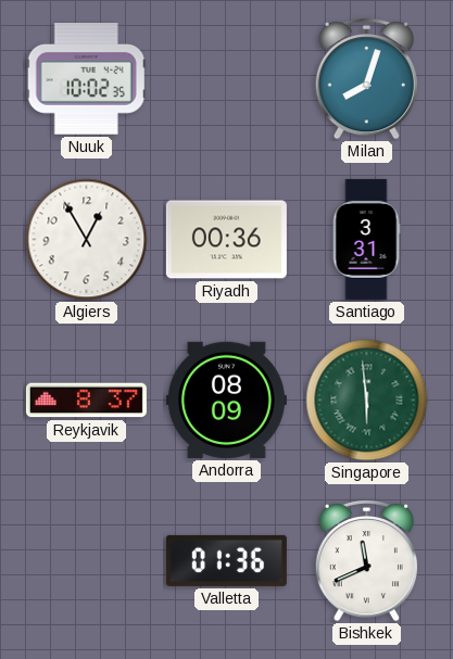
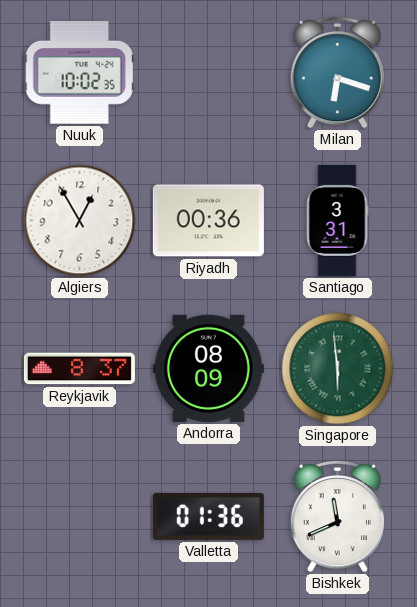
Milan: 8:03 -> 6:18
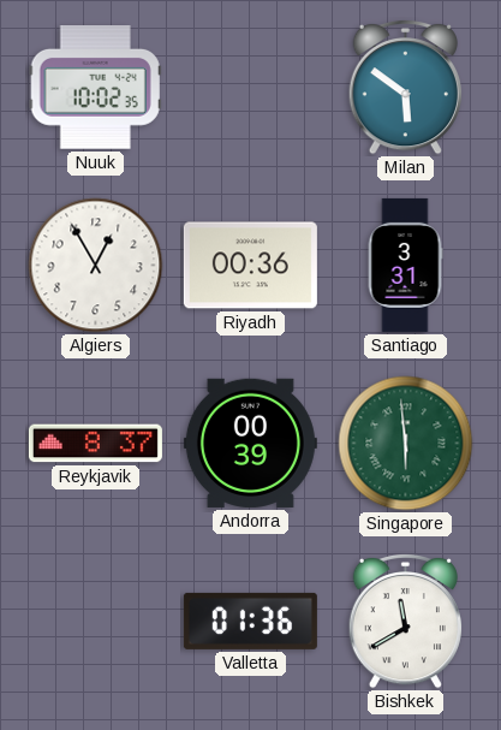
Milan: 6:18 -> 5:51
Andorra: 08:09 -> 00:39
Bishkek: 11:41 -> 11:40
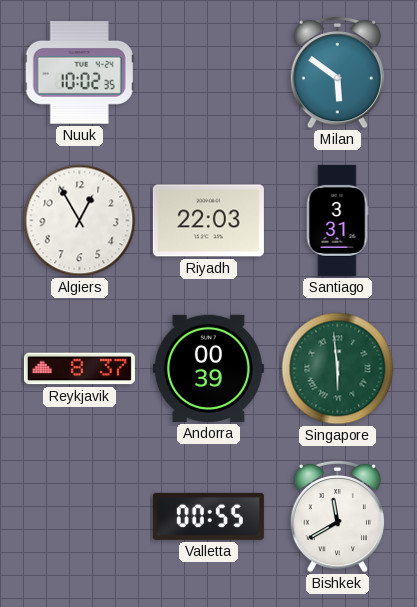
Riyadh: 00:36 -> 22:03
Valletta: 01:36 -> 00:55
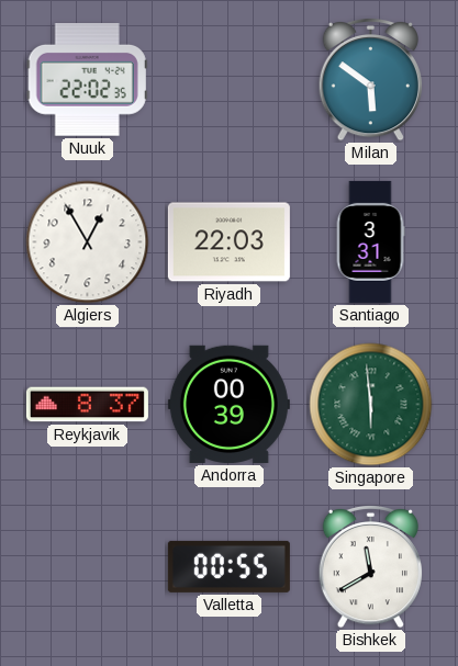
Nuuk: 10:02 -> 22:02
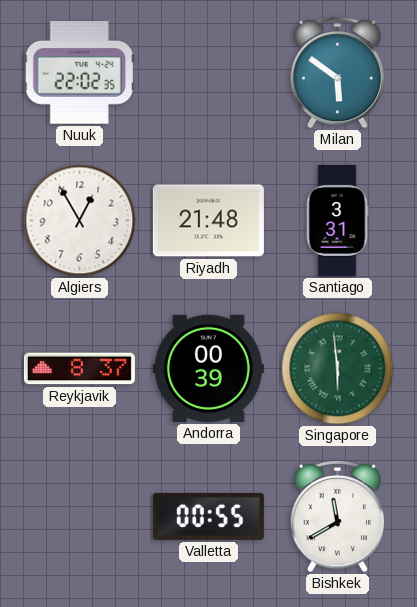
Riyadh: 22:03 -> 21:48
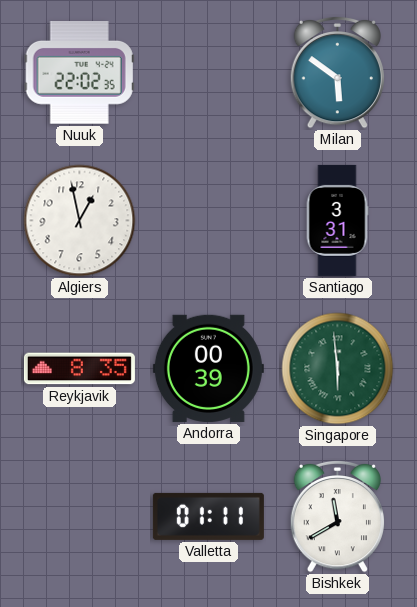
Algiers: 12:55 -> 12:58
Riyadh: 21:48 -> none
Reykjavik: 8:37 -> 8:35
Valletta: 00:55 -> 01:11
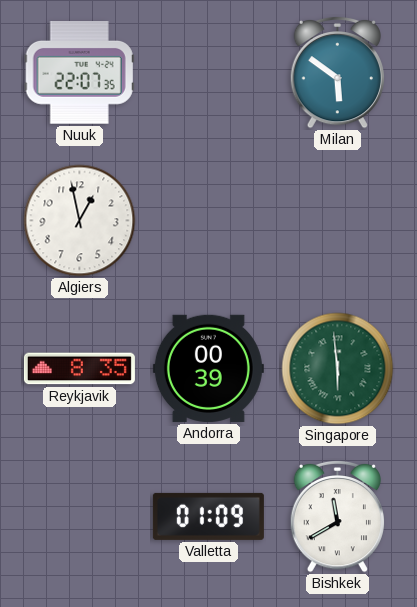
Nuuk: 22:02 -> 22:07
Santiago: 3:31 -> none
Valletta: 01:11 -> 01:09
